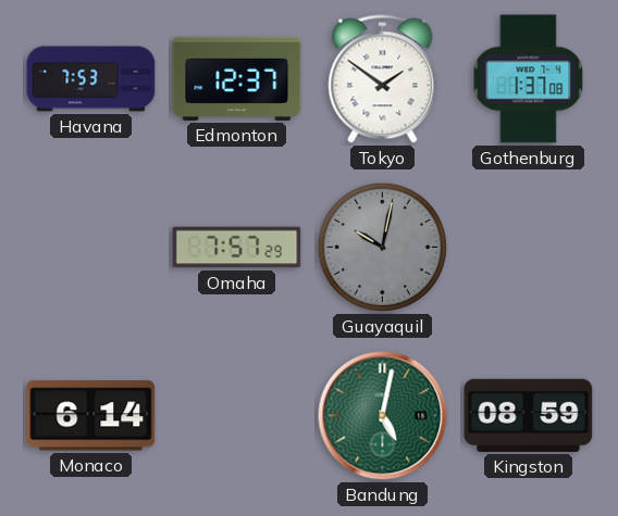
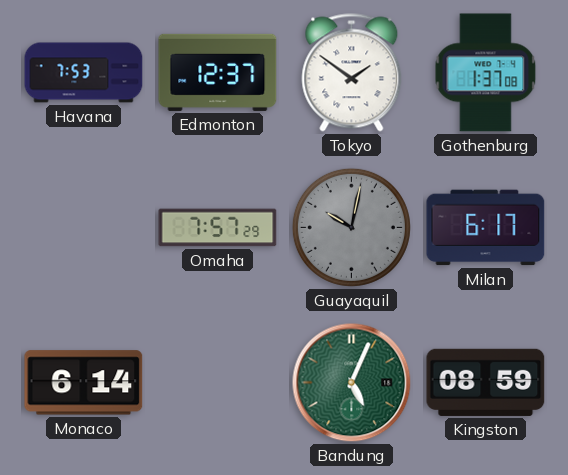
Milan: none -> 6:17
Bandung: 5:02 -> 5:04
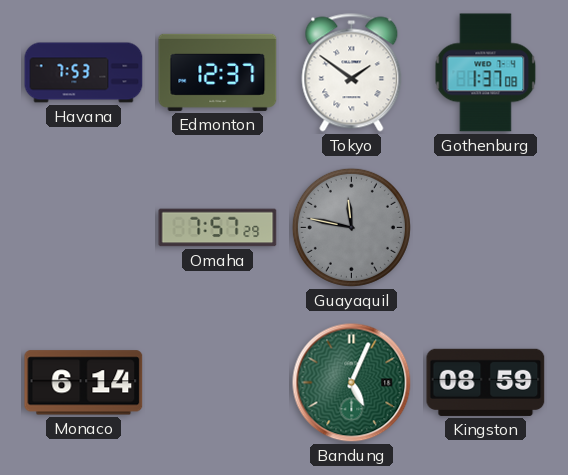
Guayaquil: 10:02 -> 11:47
Milan: 6:17 -> none
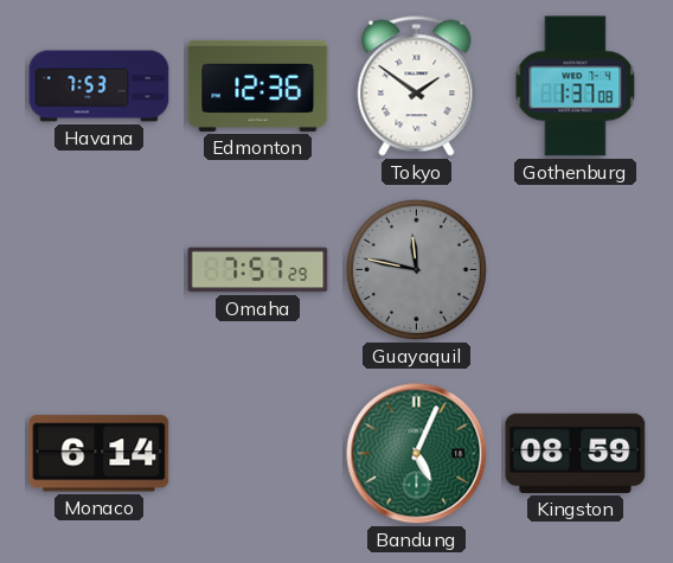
Edmonton: 12:37 -> 12:36
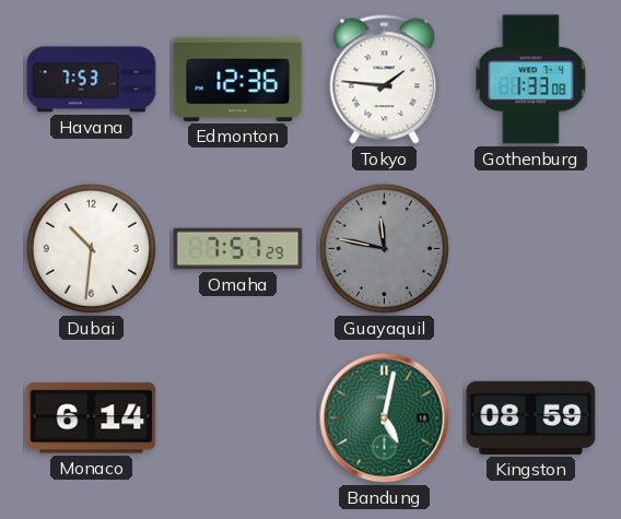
Tokyo: 1:51 -> 1:46
Gothenburg: 1:37 -> 1:33
Dubai: none -> 10:31
Bandung: 5:04 -> 5:02
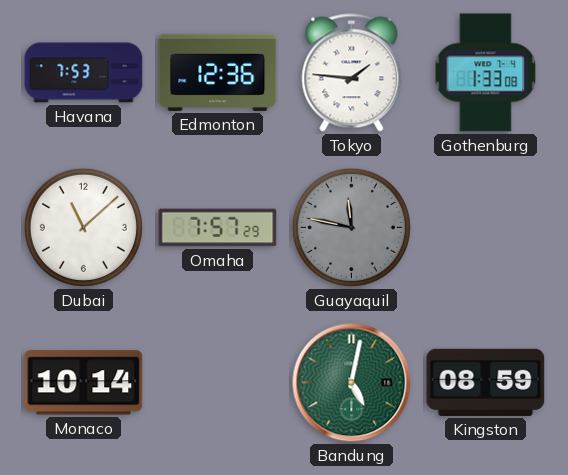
Dubai: 10:31 -> 11:08
Monaco: 6:14 -> 10:14
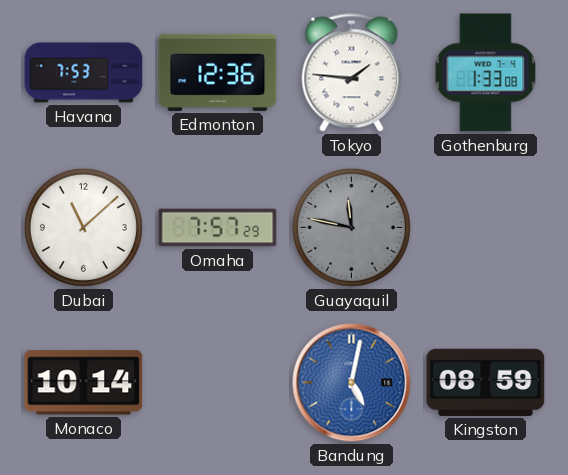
Bandung dial: green -> blue
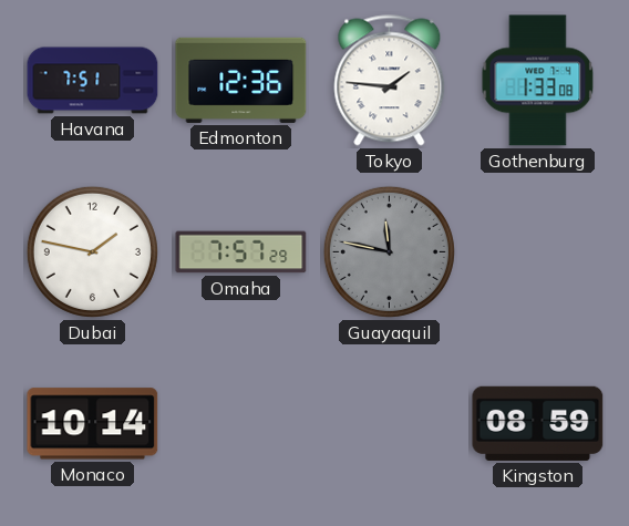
Havana: 7:53 -> 7:51
Dubai: 11:08 -> 1:47
Bandung: 5:02 -> none
